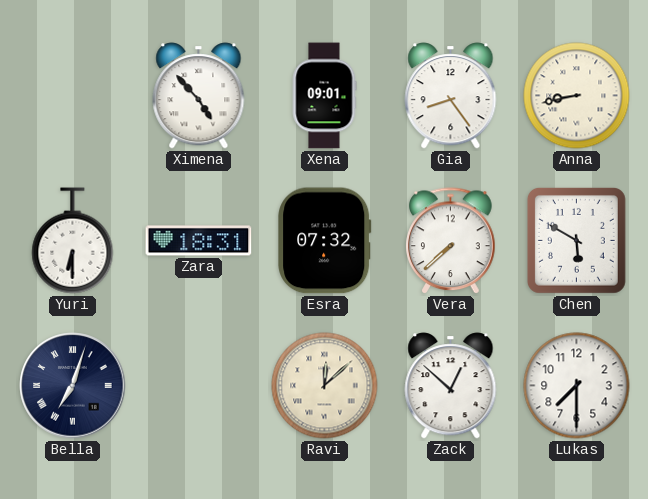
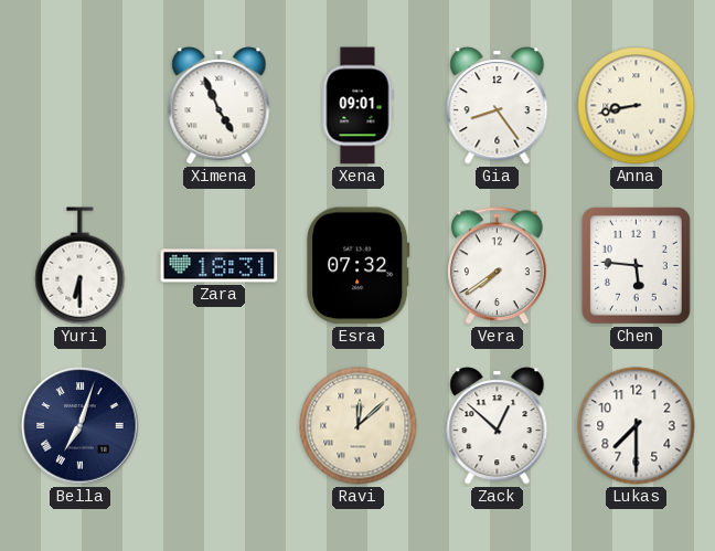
Ximena: 4:53 -> 4:56
Vera: 7:38 -> 7:39
Chen: 5:50 -> 5:46
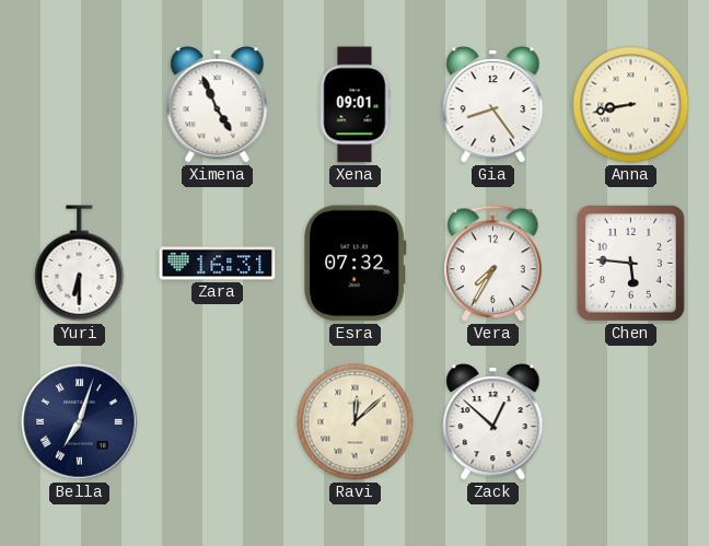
Zara: 18:31 -> 16:31
Vera: 7:39 -> 7:35
Lukas: 7:30 -> none
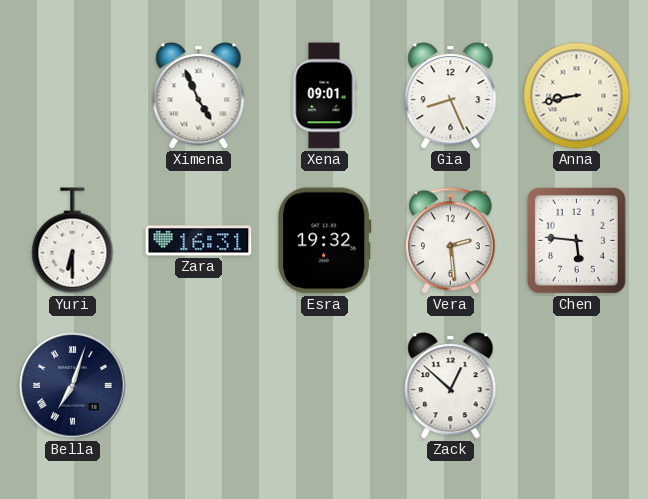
Gia: 8:24 -> 8:26
Esra: 07:32 -> 19:32
Vera: 7:35 -> 2:29
Ravi: 12:08 -> none
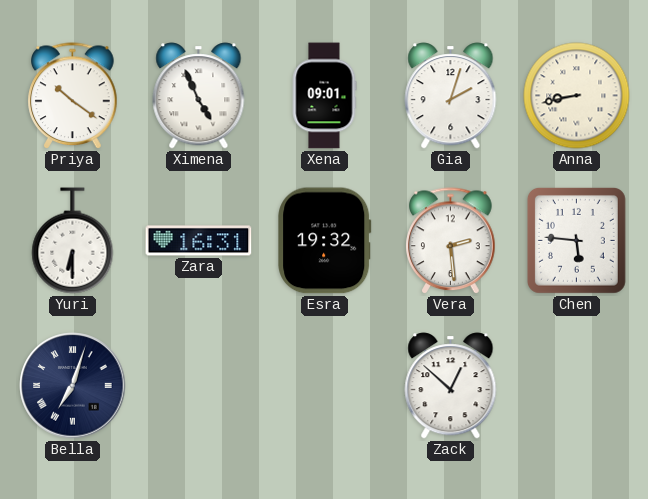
Priya: none -> 10:21
Gia: 8:26 -> 2:03
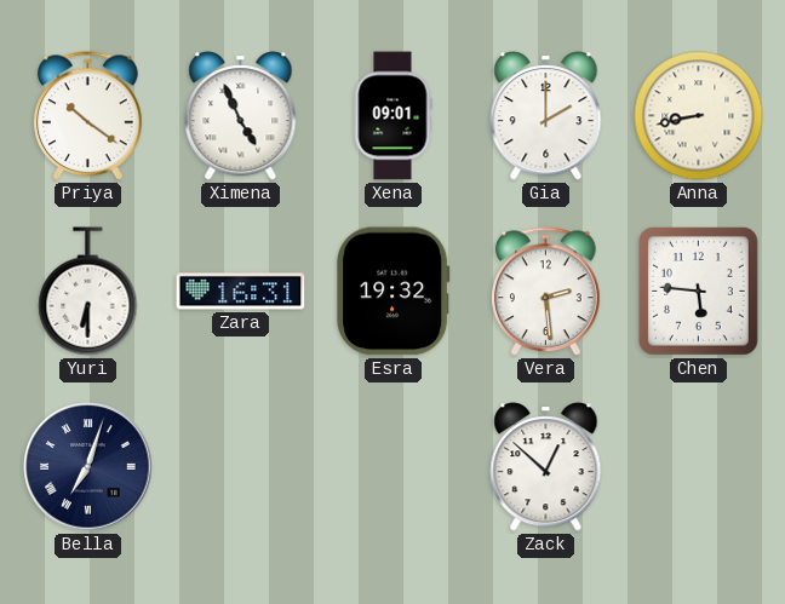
Gia: 2:03 -> 2:00
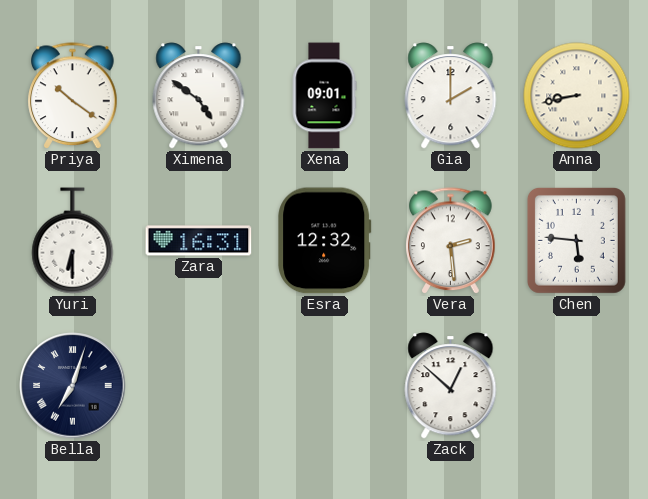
Ximena: 4:56 -> 4:51
Esra: 19:32 -> 12:32
